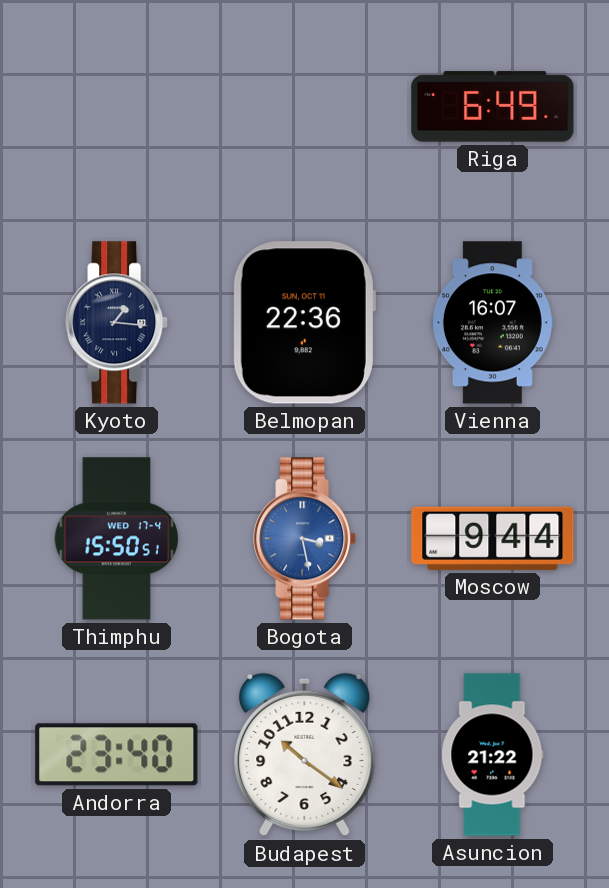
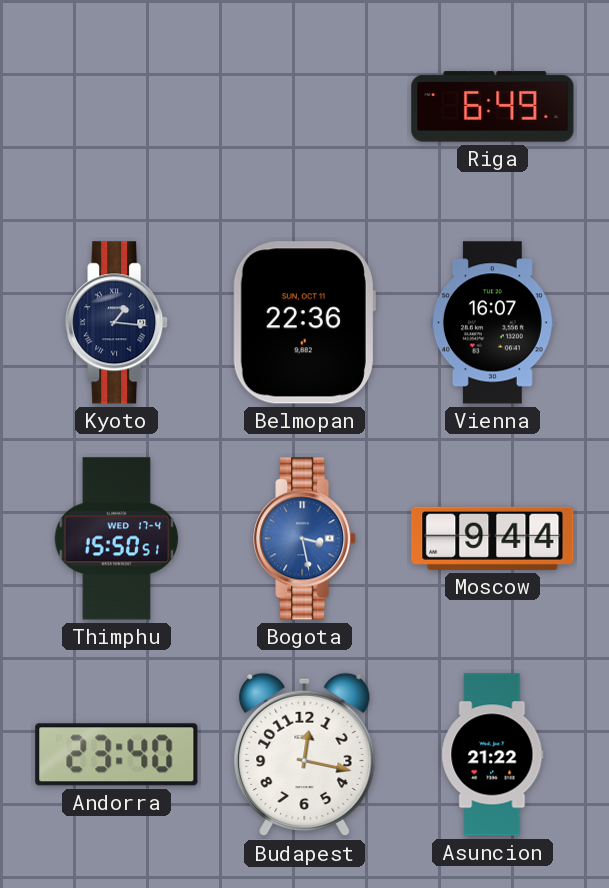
Budapest: 10:21 -> 12:17
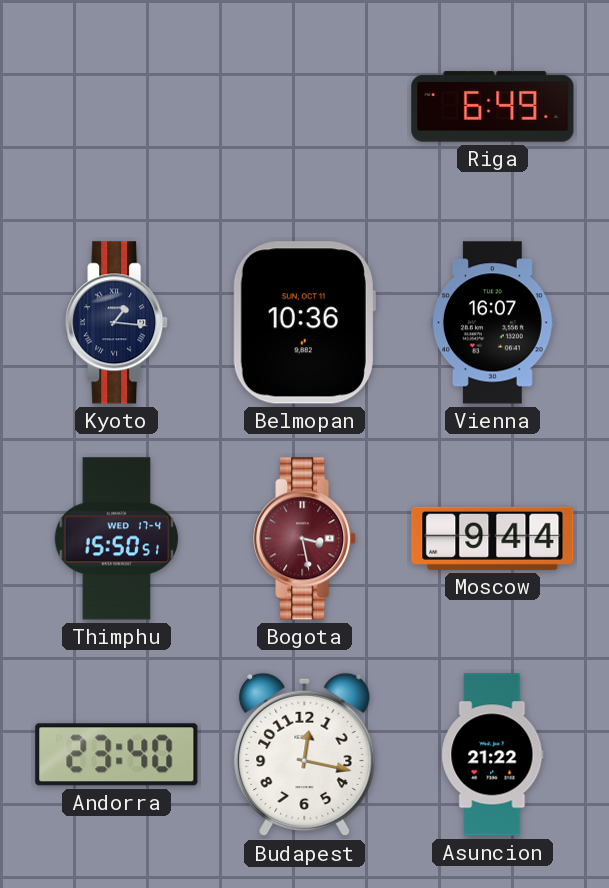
Belmopan: 22:36 -> 10:36
Bogota dial: blue -> burgundy
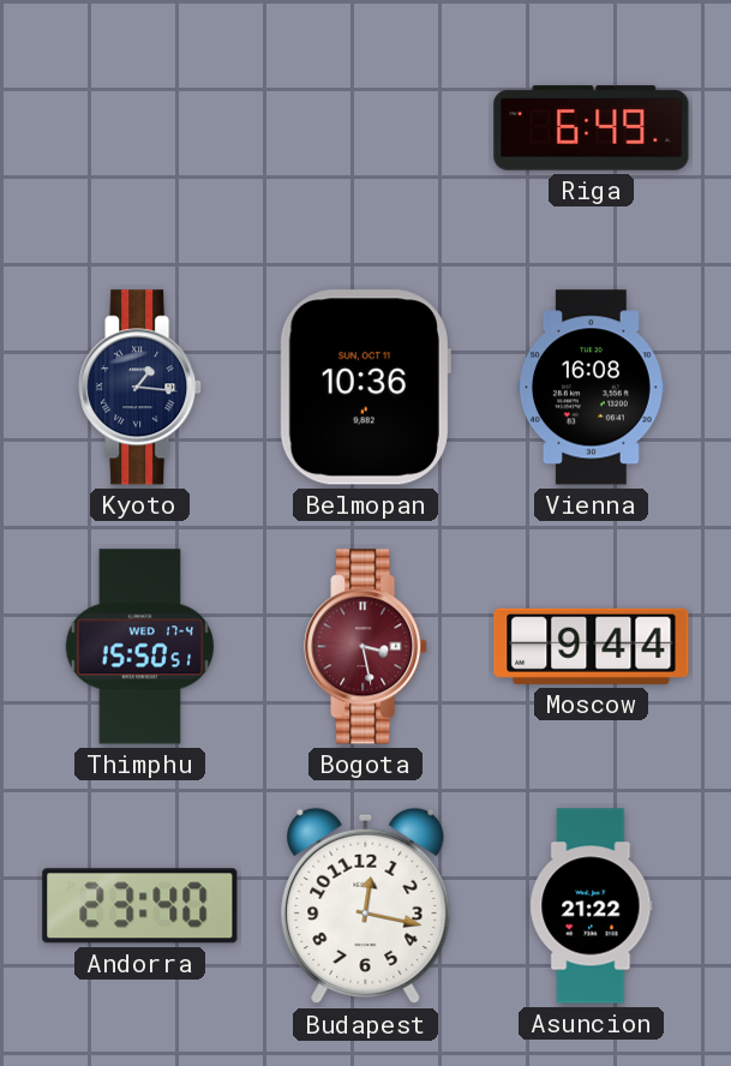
Vienna: 16:07 -> 16:08
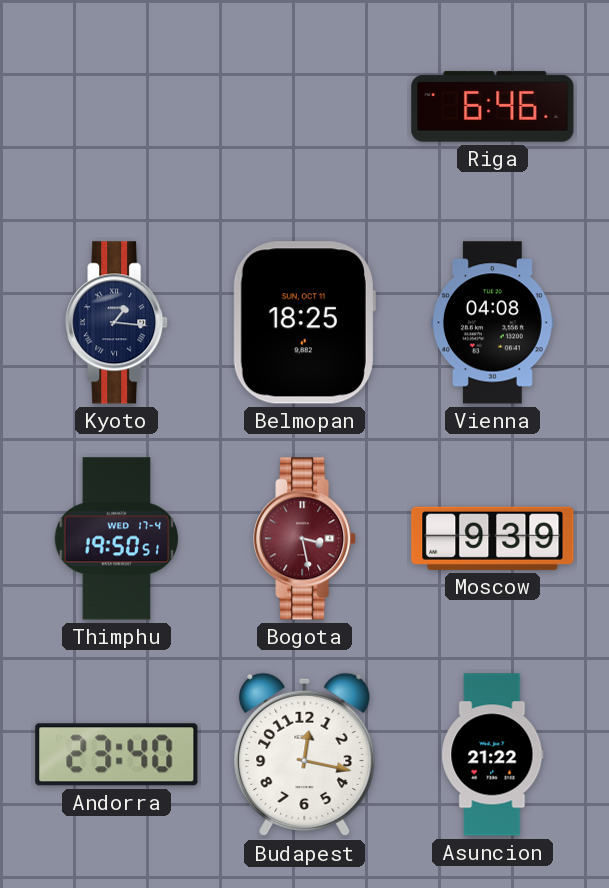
Riga: 6:49 -> 6:46
Belmopan: 10:36 -> 18:25
Vienna: 16:08 -> 04:08
Thimphu: 15:50 -> 19:50
Moscow: 9:44 -> 9:39
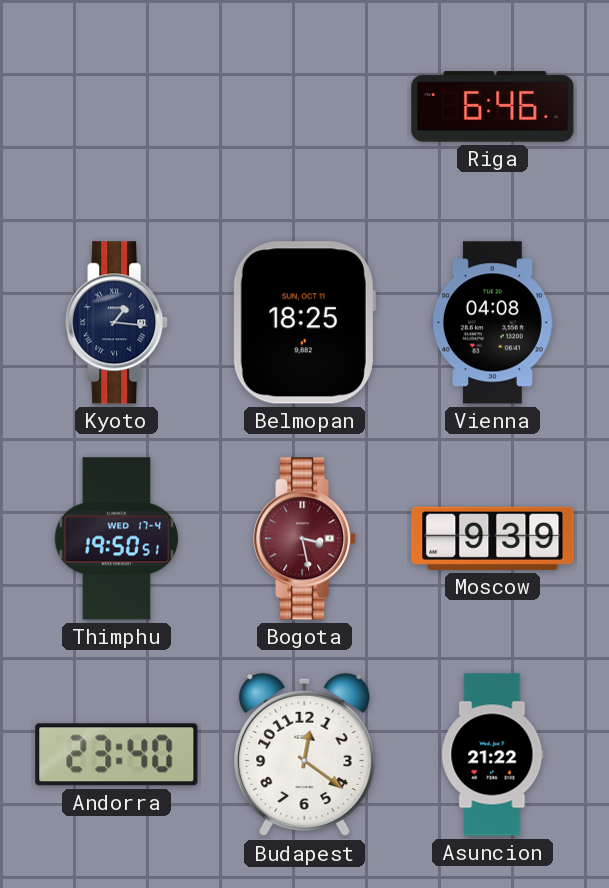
Budapest: 12:17 -> 12:21
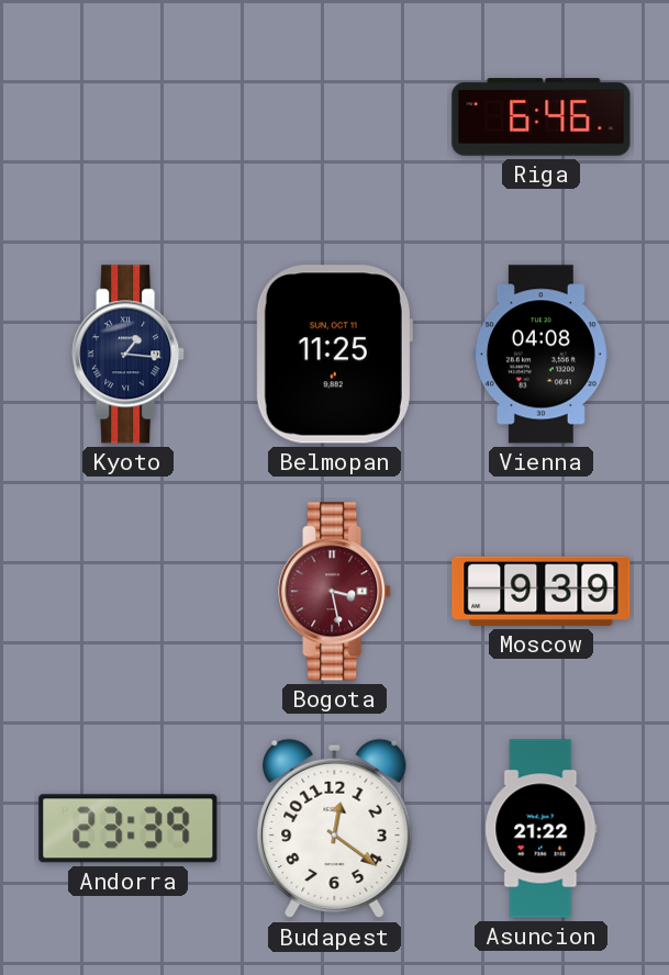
Belmopan: 18:25 -> 11:25
Thimphu: 19:50 -> none
Andorra: 23:40 -> 23:39
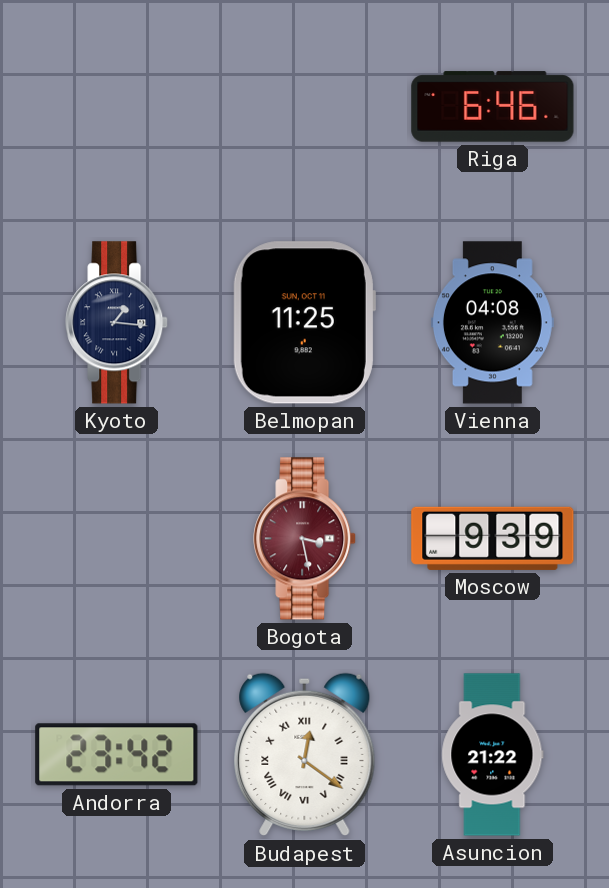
Andorra: 23:39 -> 23:42
Budapest numerals: Arabic -> Roman
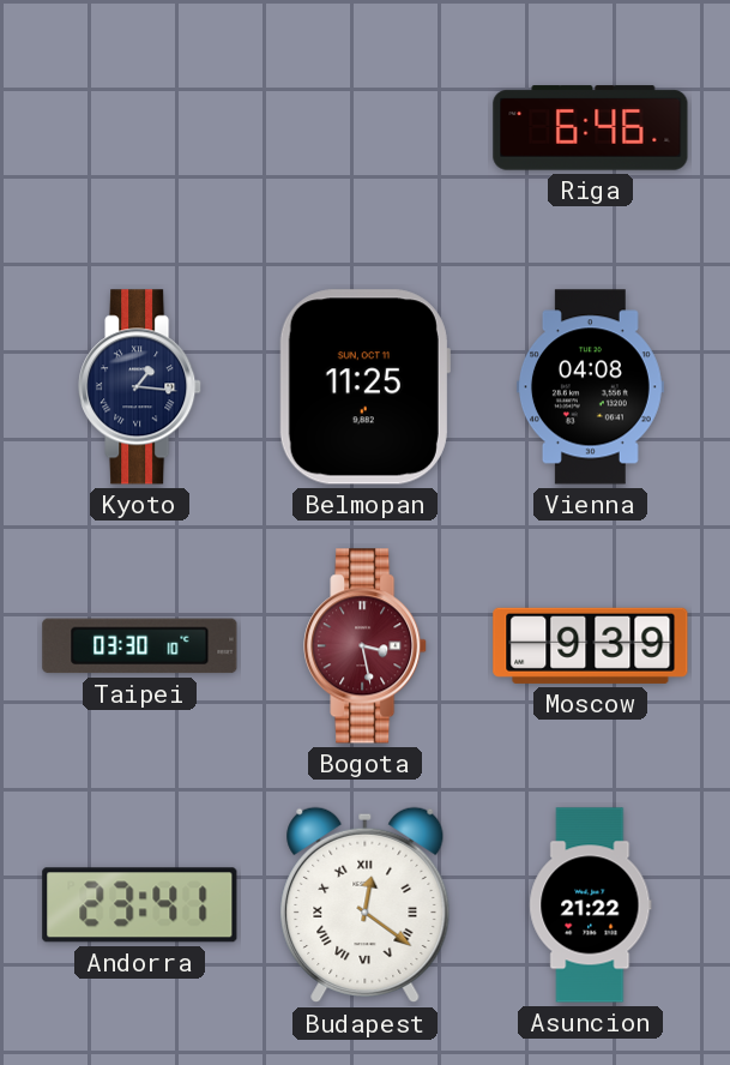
Taipei: none -> 03:30
Andorra: 23:42 -> 23:41
